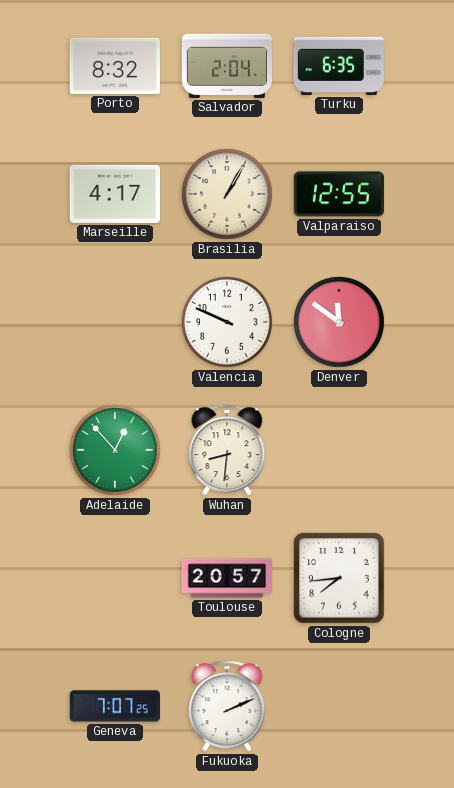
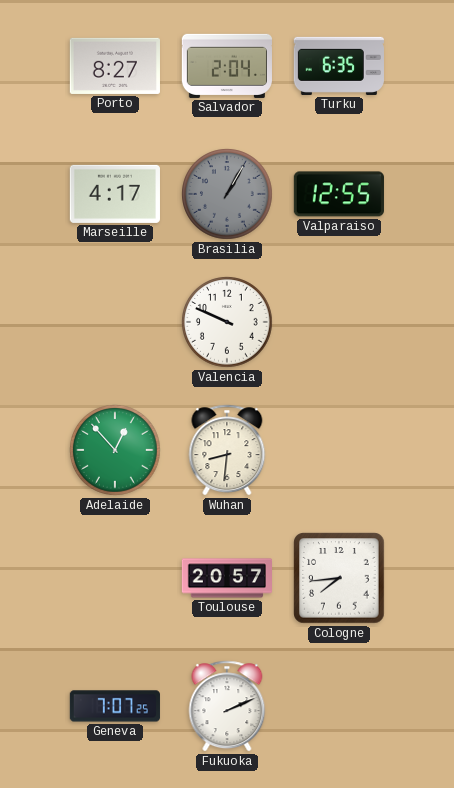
Porto: 8:32 -> 8:27
Brasilia dial: cream -> grey
Denver: 11:51 -> none
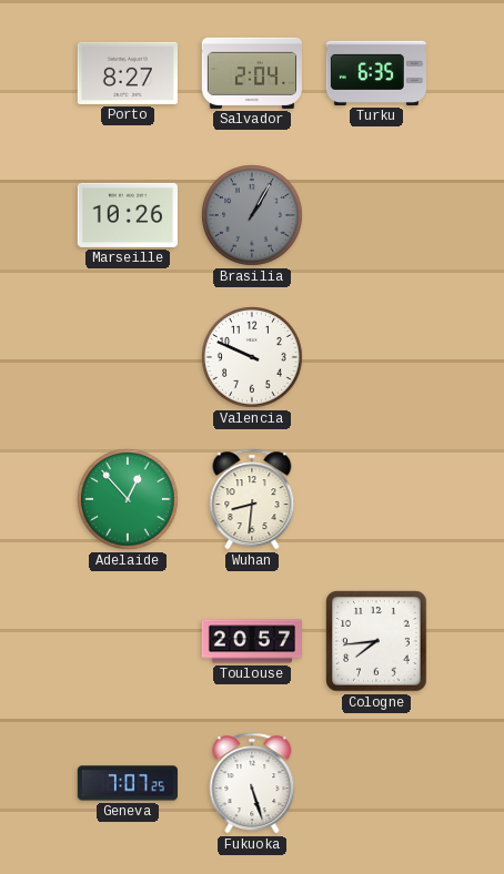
Marseille: 4:17 -> 10:26
Valparaiso: 12:55 -> none
Fukuoka: 2:11 -> 5:27
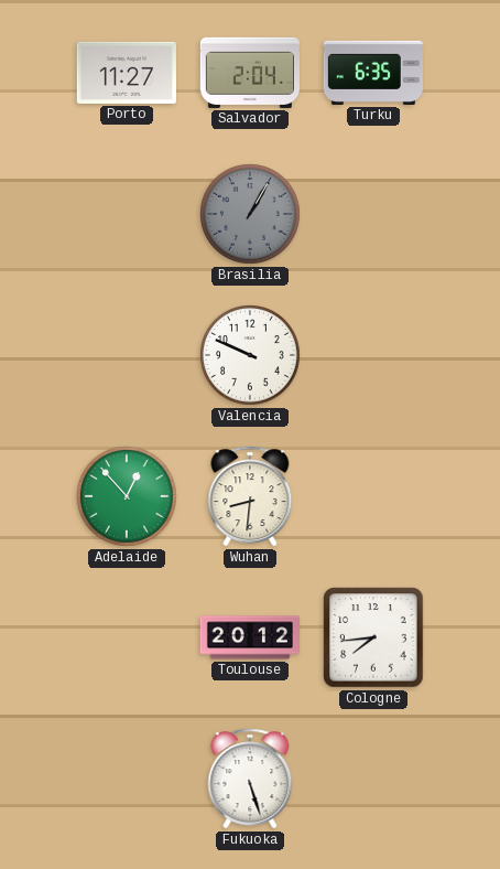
Porto: 8:27 -> 11:27
Marseille: 10:26 -> none
Toulouse: 20:57 -> 20:12
Geneva: 7:07 -> none
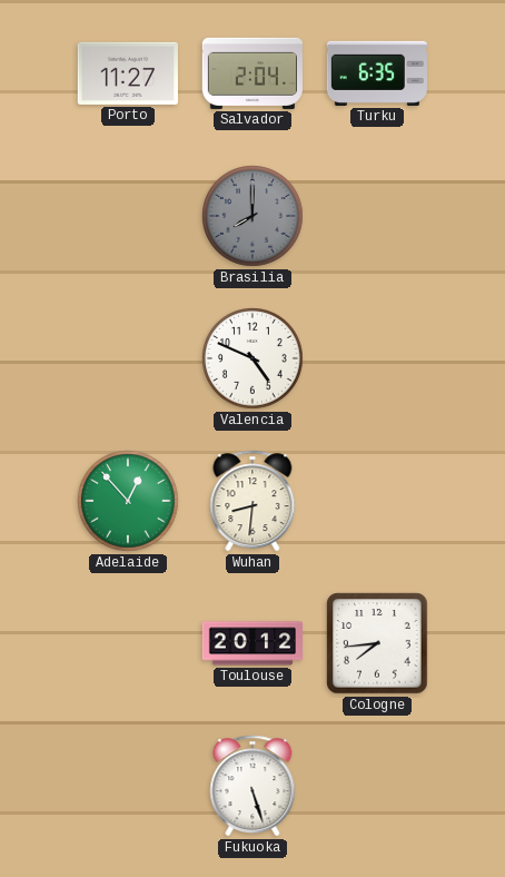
Brasilia: 1:05 -> 8:00
Valencia: 9:49 -> 4:49
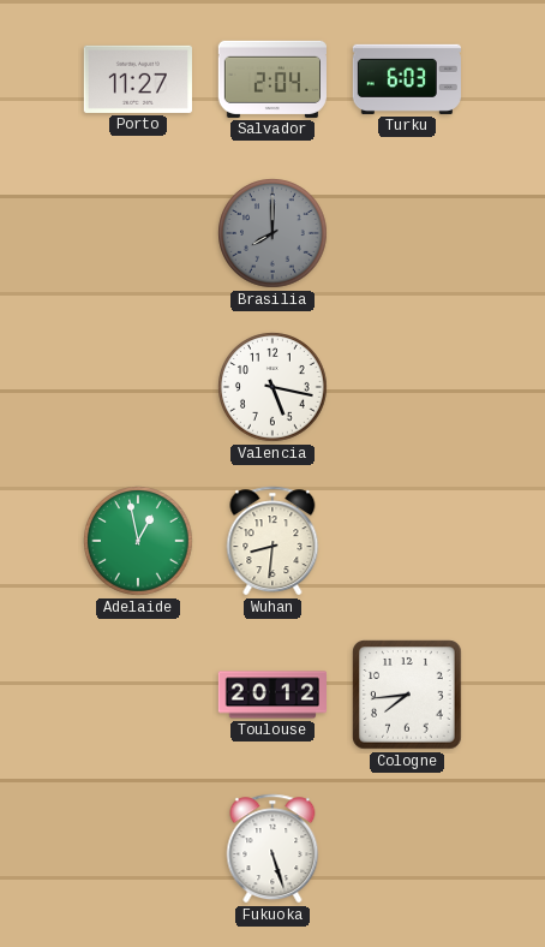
Turku: 6:35 -> 6:03
Valencia: 4:49 -> 5:17
Adelaide: 12:53 -> 12:58
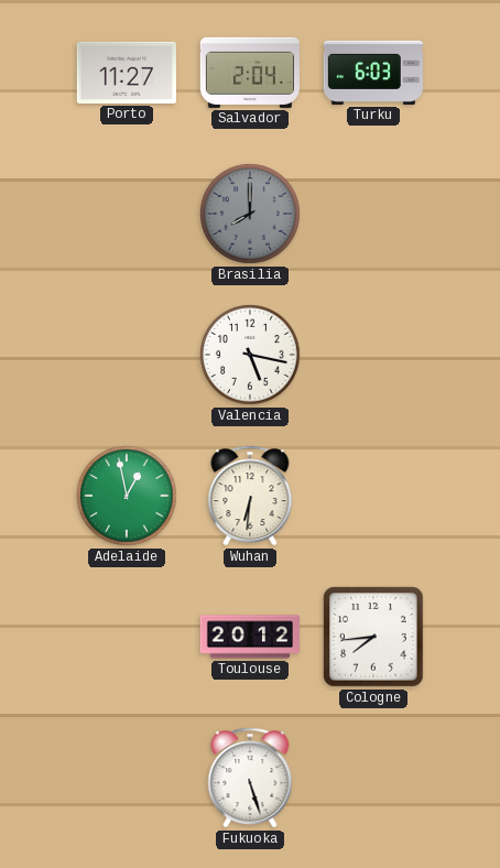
Wuhan: 8:31 -> 6:31
